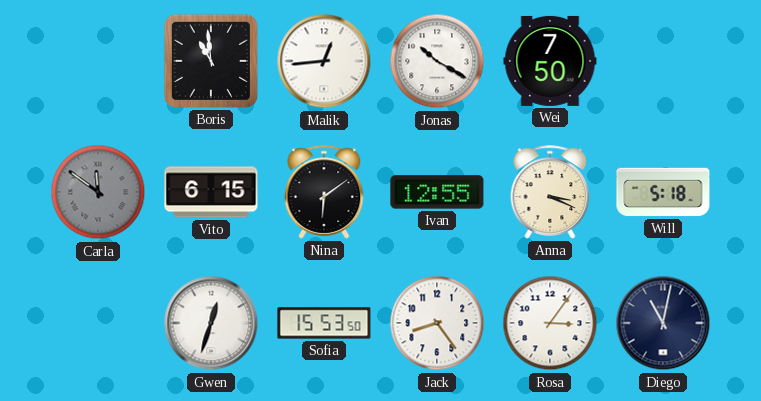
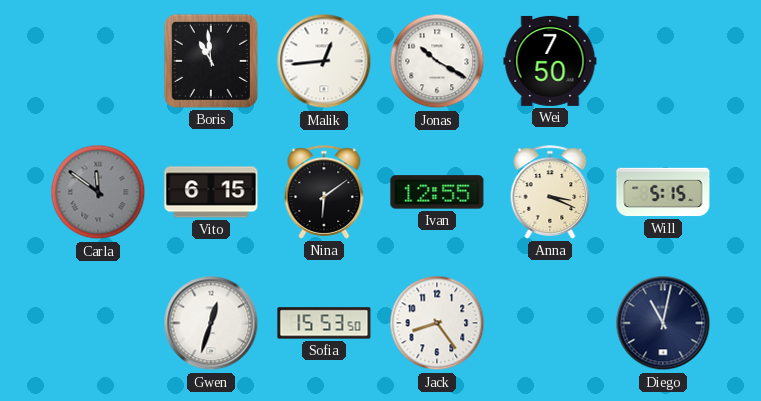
Will: 5:18 -> 5:15
Rosa: 3:06 -> none
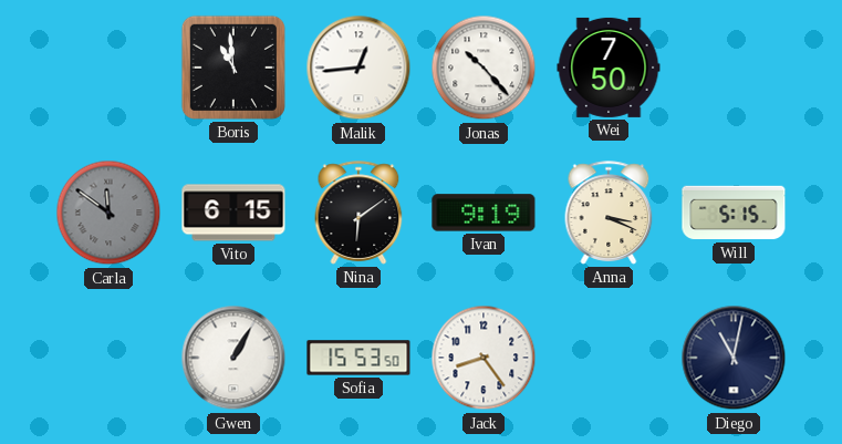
Jonas: 10:20 -> 10:23
Ivan: 12:55 -> 9:19
Gwen: 12:33 -> 1:05
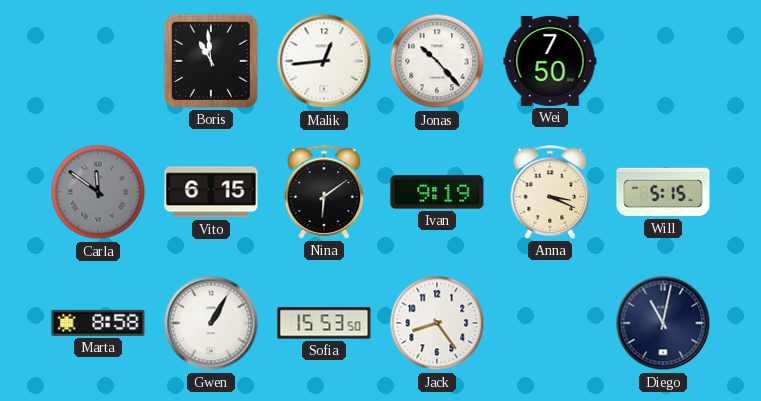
Marta: none -> 8:58
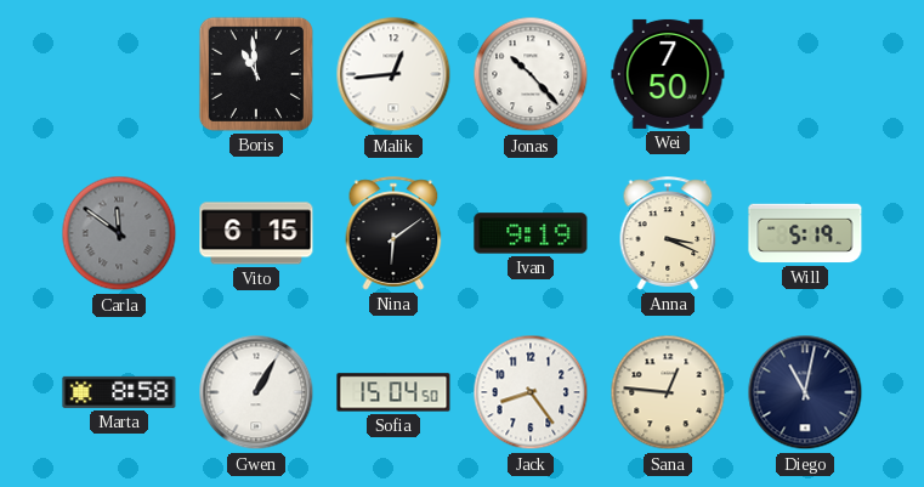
Will: 5:15 -> 5:19
Sofia: 15:53 -> 15:04
Sana: none -> 12:46
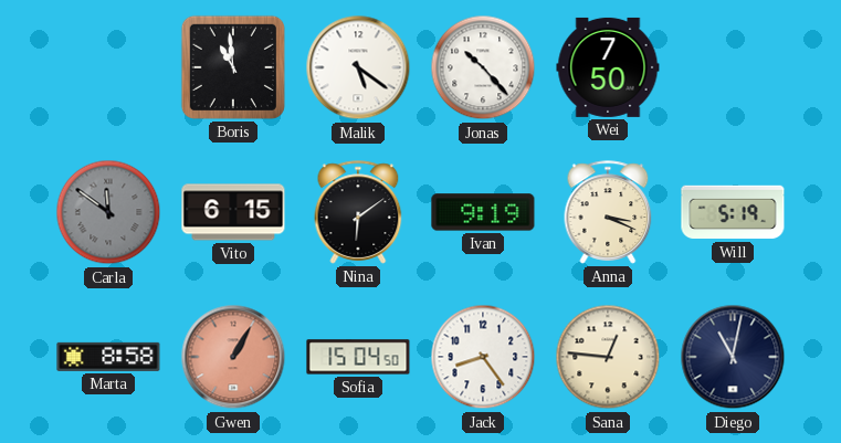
Malik: 12:44 -> 5:21
Gwen dial: white -> salmon
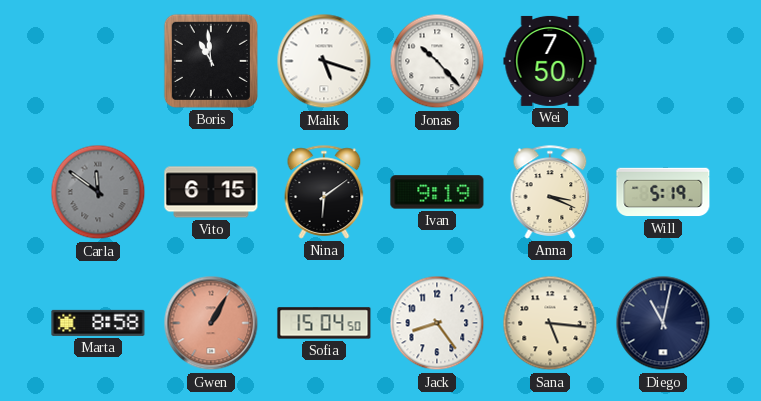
Malik: 5:21 -> 5:18
Sana: 12:46 -> 5:16
